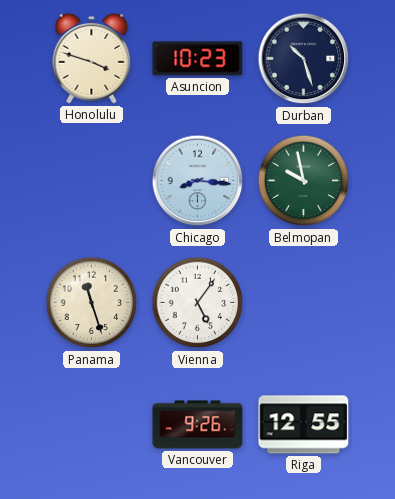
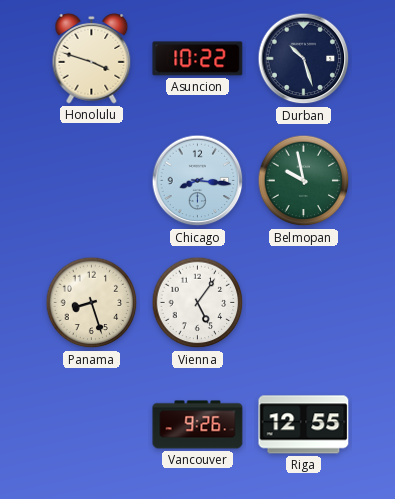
Asuncion: 10:23 -> 10:22
Panama: 11:27 -> 8:27
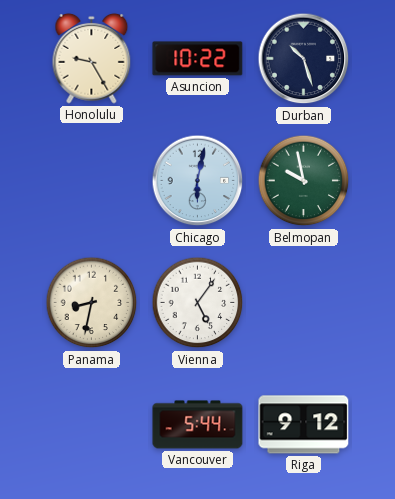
Honolulu: 3:48 -> 9:25
Chicago: 8:16 -> 6:02
Panama: 8:27 -> 8:32
Vancouver: 9:26 -> 5:44
Riga: 12:55 -> 9:12
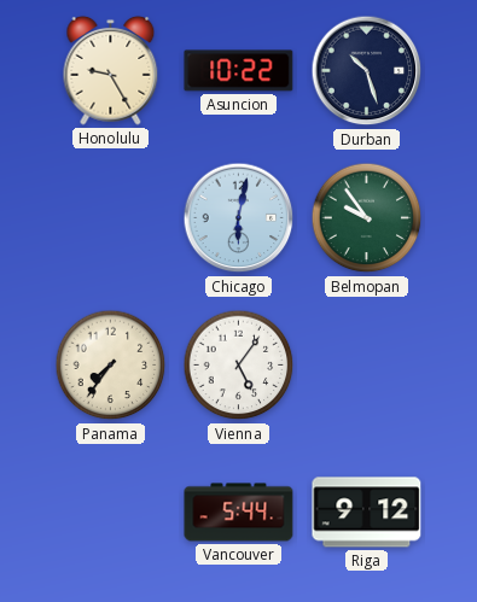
Belmopan: 9:58 -> 9:54
Panama: 8:32 -> 7:36
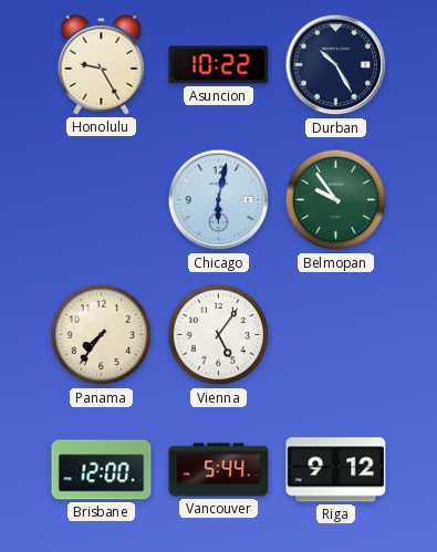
Durban: 10:27 -> 10:25
Brisbane: none -> 12:00
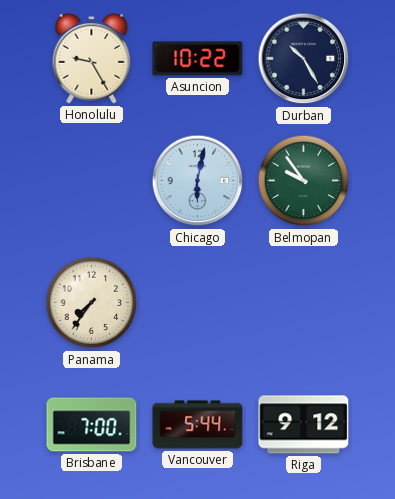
Vienna: 5:06 -> none
Brisbane: 12:00 -> 7:00
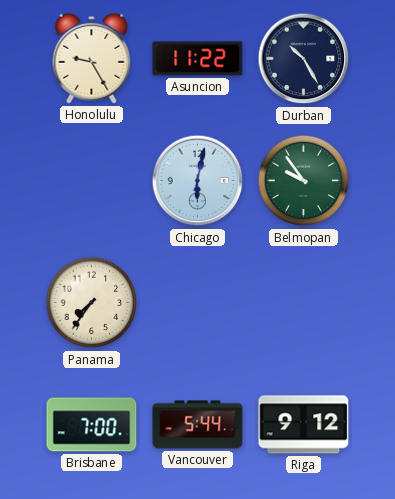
Asuncion: 10:22 -> 11:22
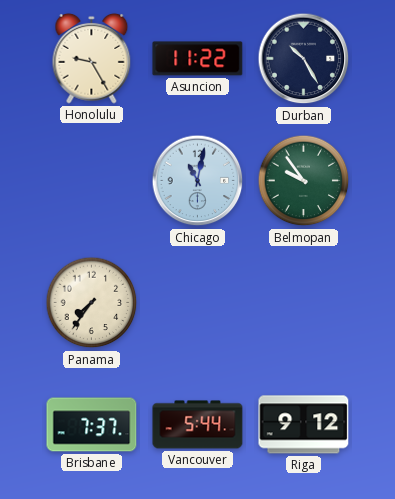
Chicago: 6:02 -> 11:02
Brisbane: 7:00 -> 7:37
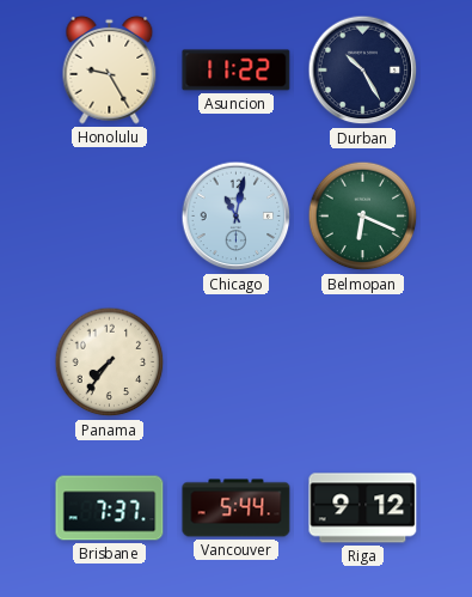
Belmopan: 9:54 -> 6:19
